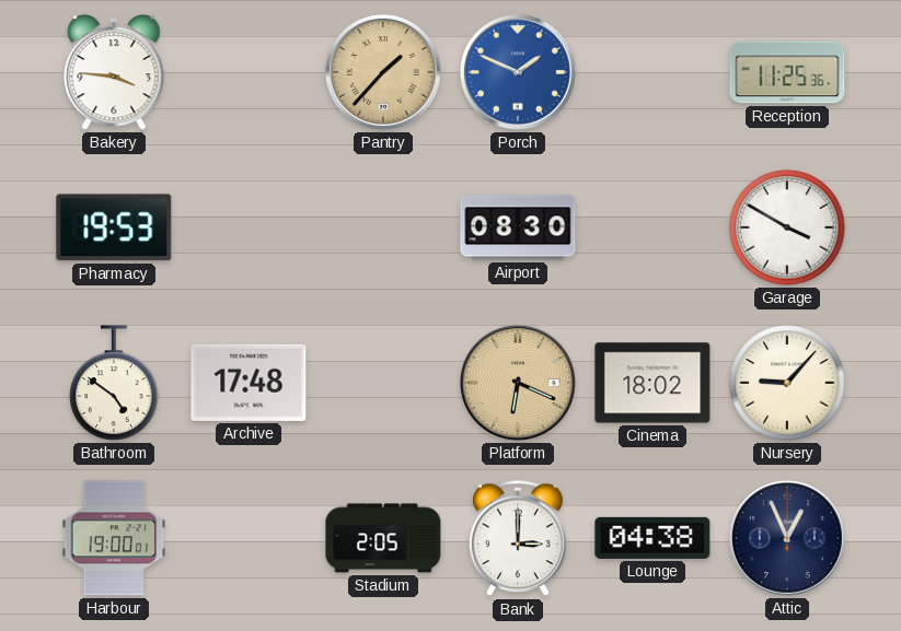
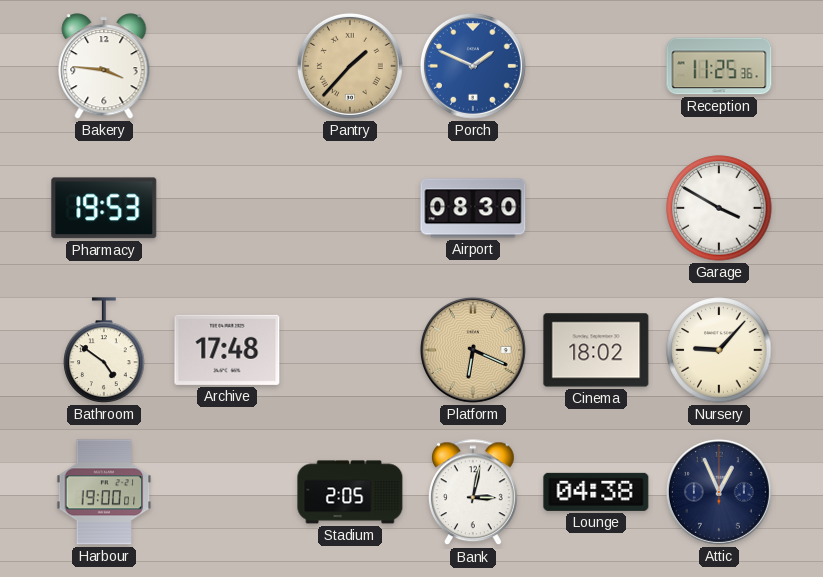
Bank: 3:00 -> 3:02
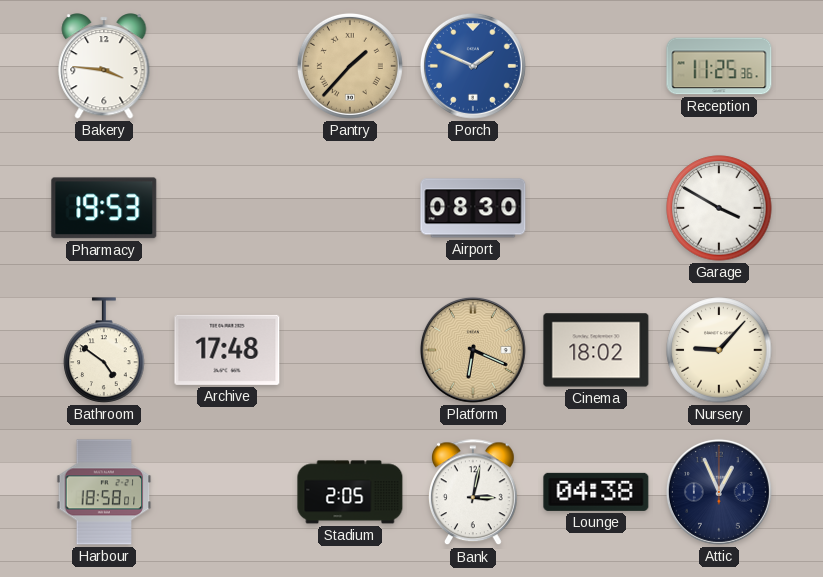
Harbour: 19:00 -> 18:58
